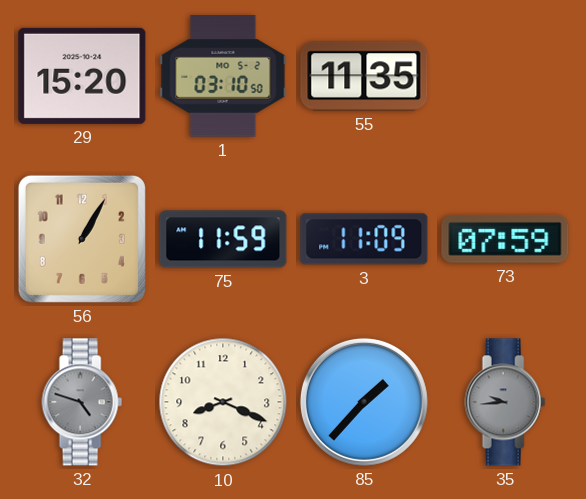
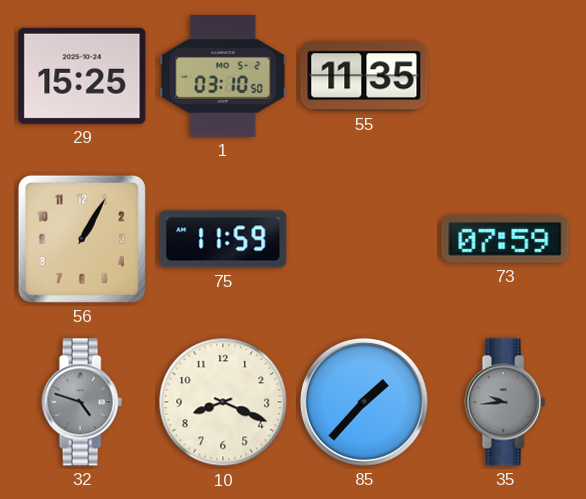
29: 15:20 -> 15:25
3: 11:09 -> none
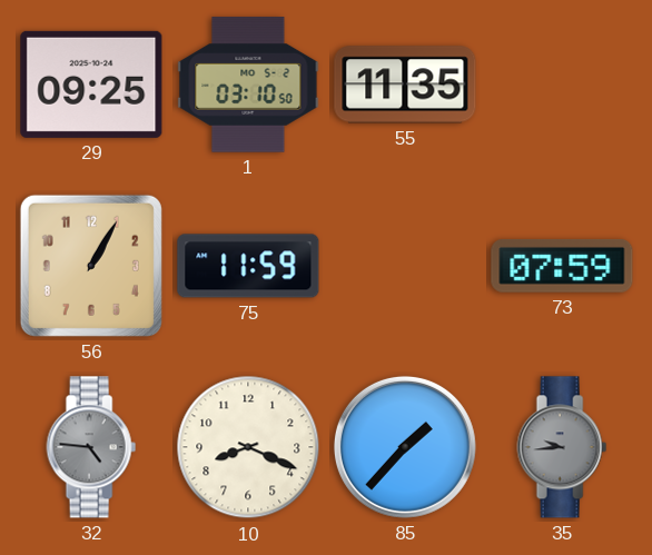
29: 15:25 -> 09:25
32: 4:48 -> 4:46
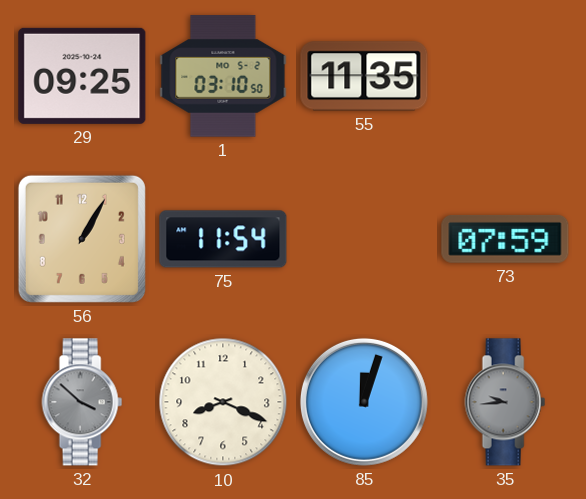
75: 11:59 -> 11:54
32: 4:46 -> 3:52
85: 1:37 -> 12:03
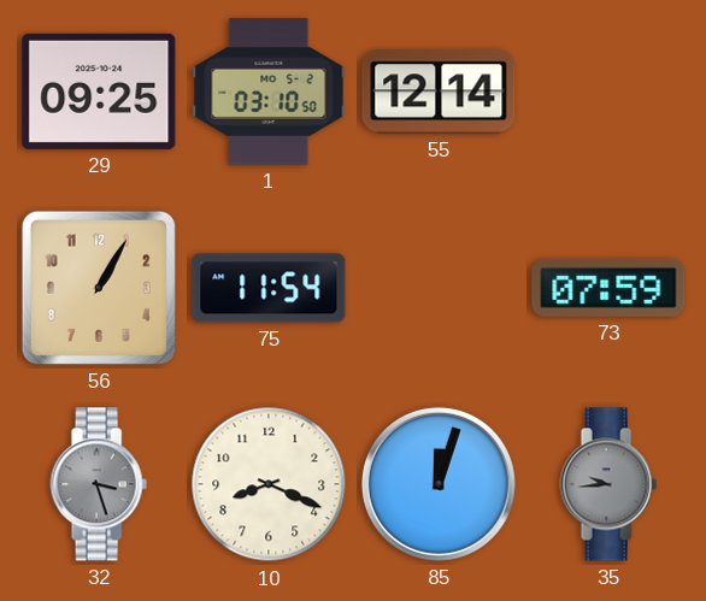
55: 11:35 -> 12:14
32: 3:52 -> 3:27
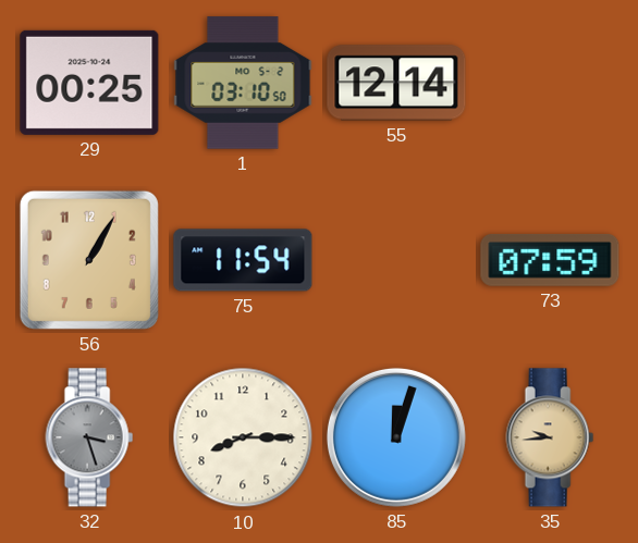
29: 09:25 -> 00:25
10: 8:19 -> 8:15
35 dial: grey -> champagne
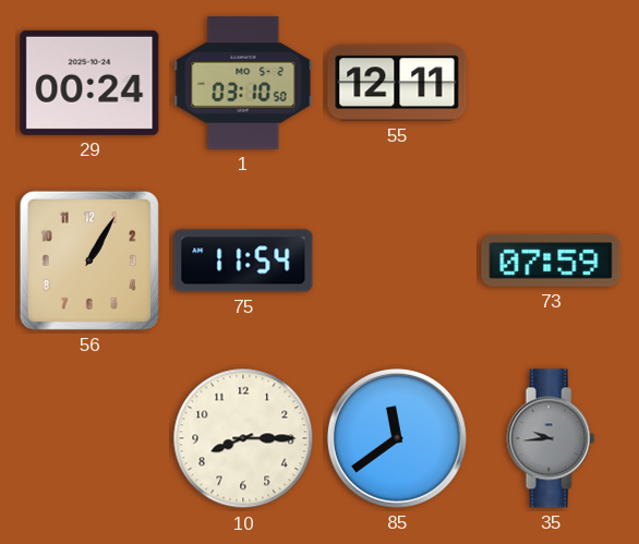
29: 00:25 -> 00:24
55: 12:14 -> 12:11
32: 3:27 -> none
85: 12:03 -> 11:39
35 dial: champagne -> grey
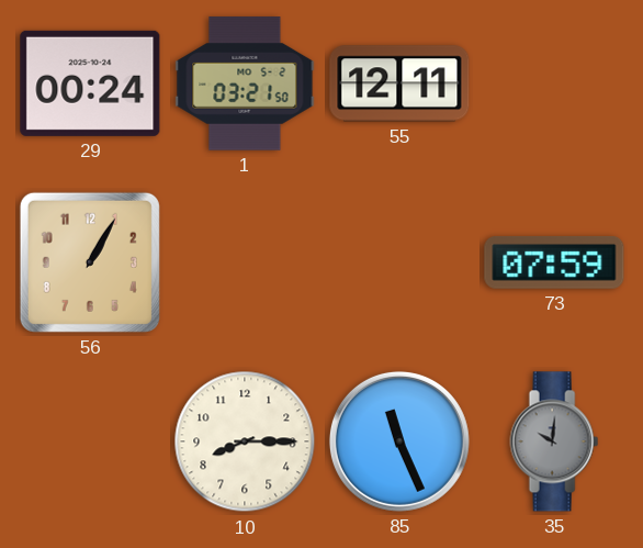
1: 03:10 -> 03:21
75: 11:54 -> none
85: 11:39 -> 11:26
35: 9:44 -> 10:01
